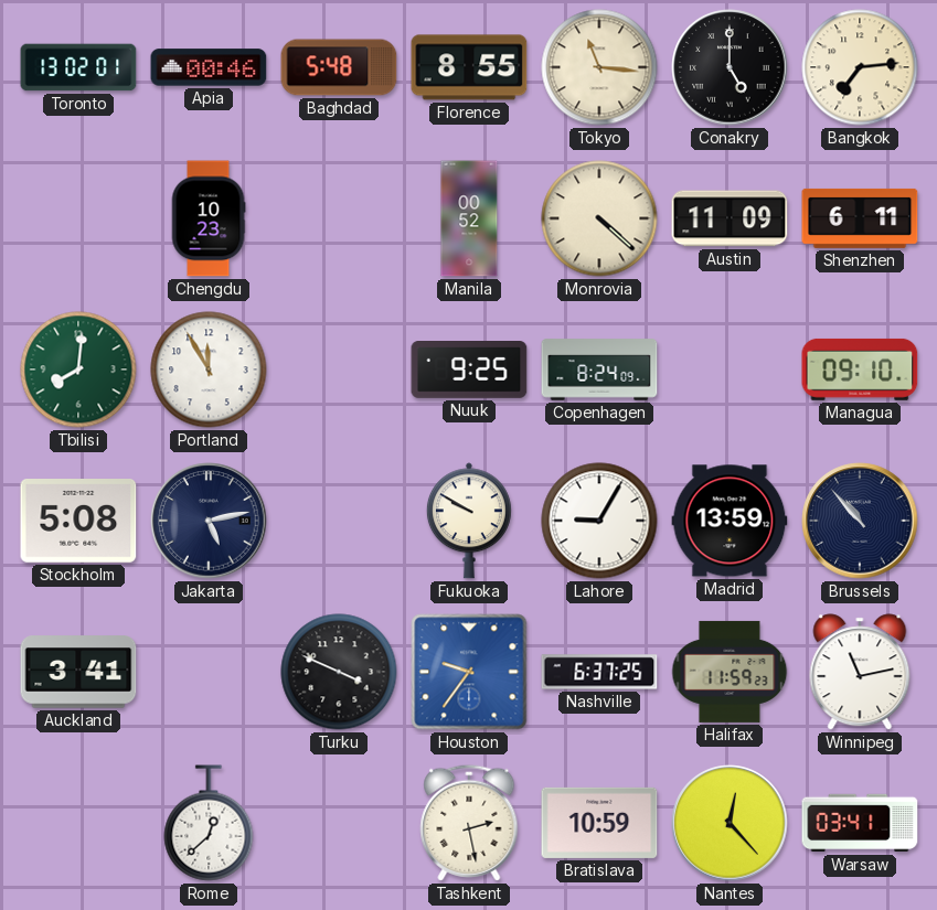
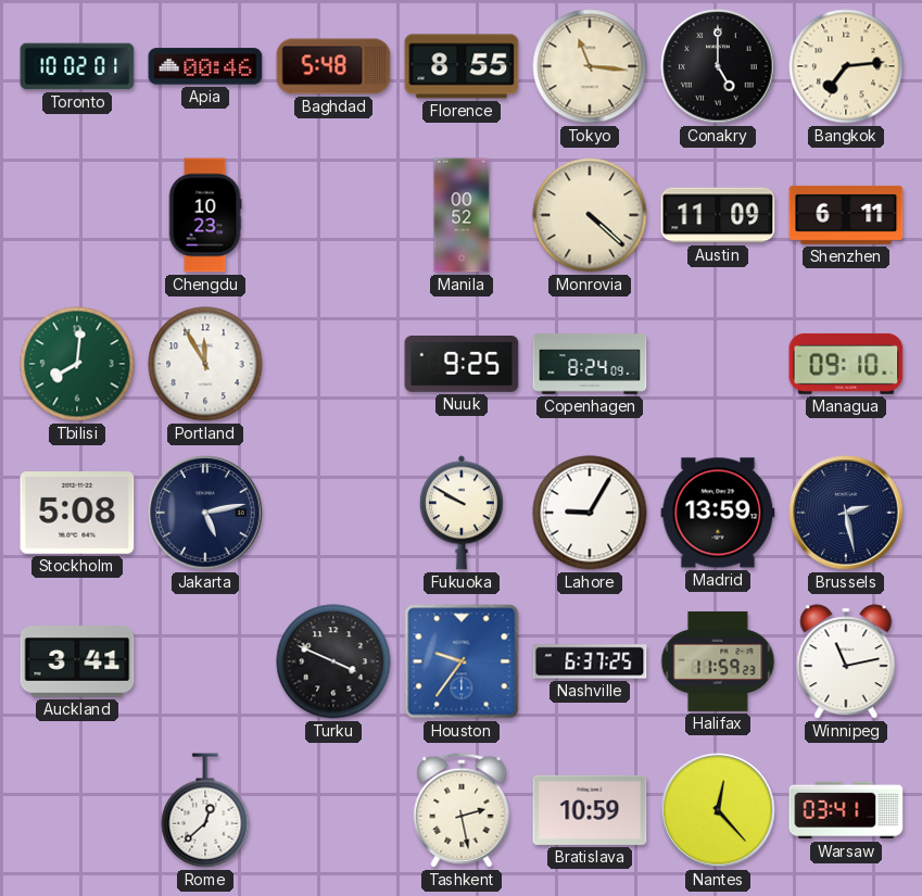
Toronto: 13:02 -> 10:02
Brussels: 10:53 -> 2:28
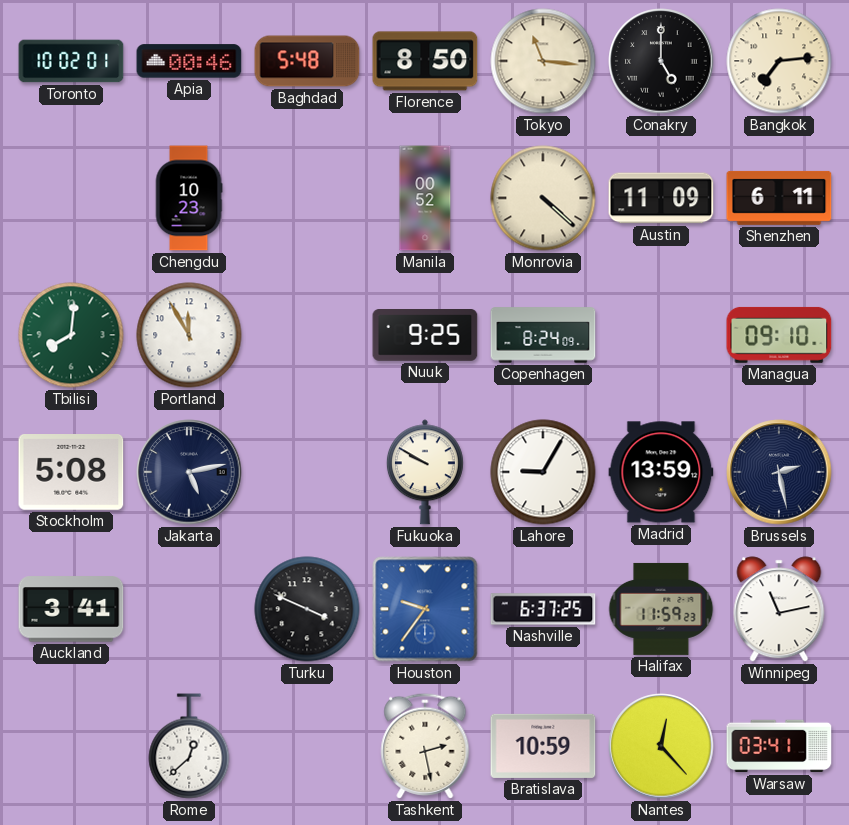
Florence: 8:55 -> 8:50
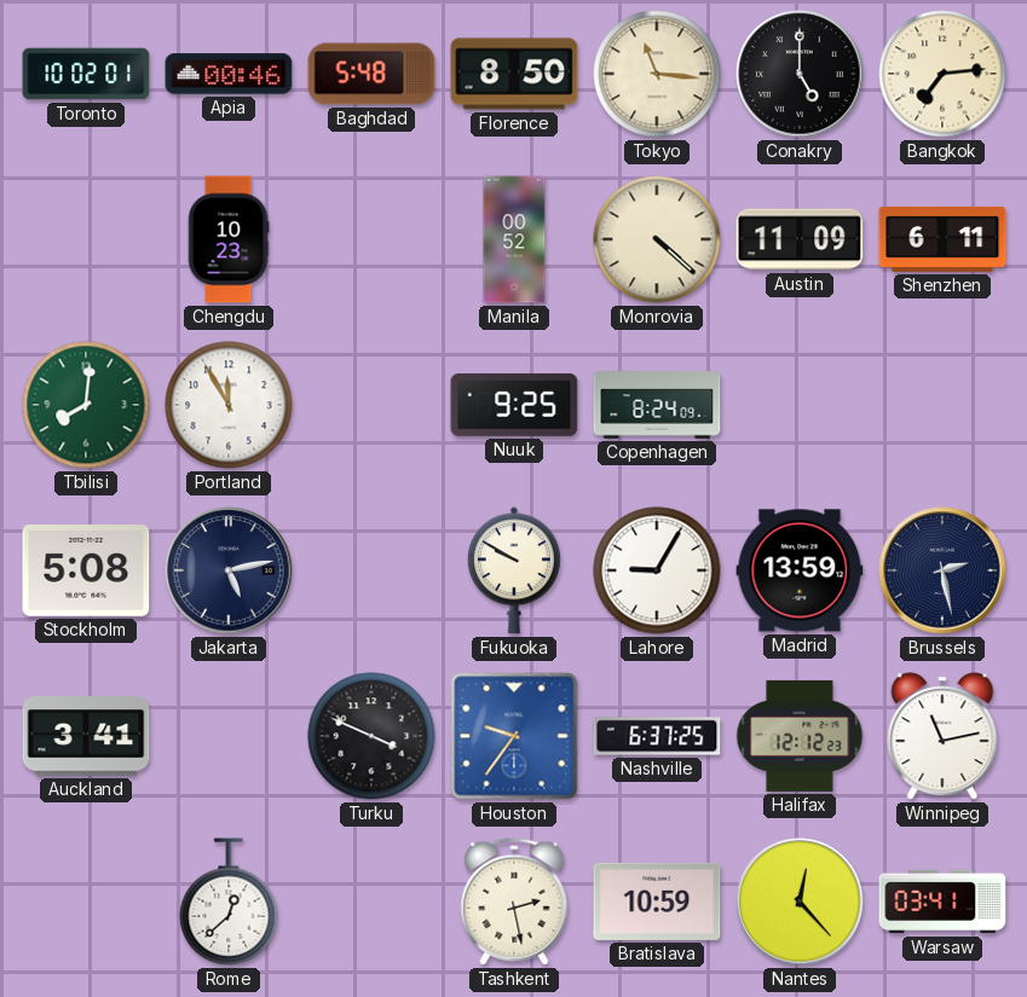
Managua: 09:10 -> none
Halifax: 11:59 -> 12:12
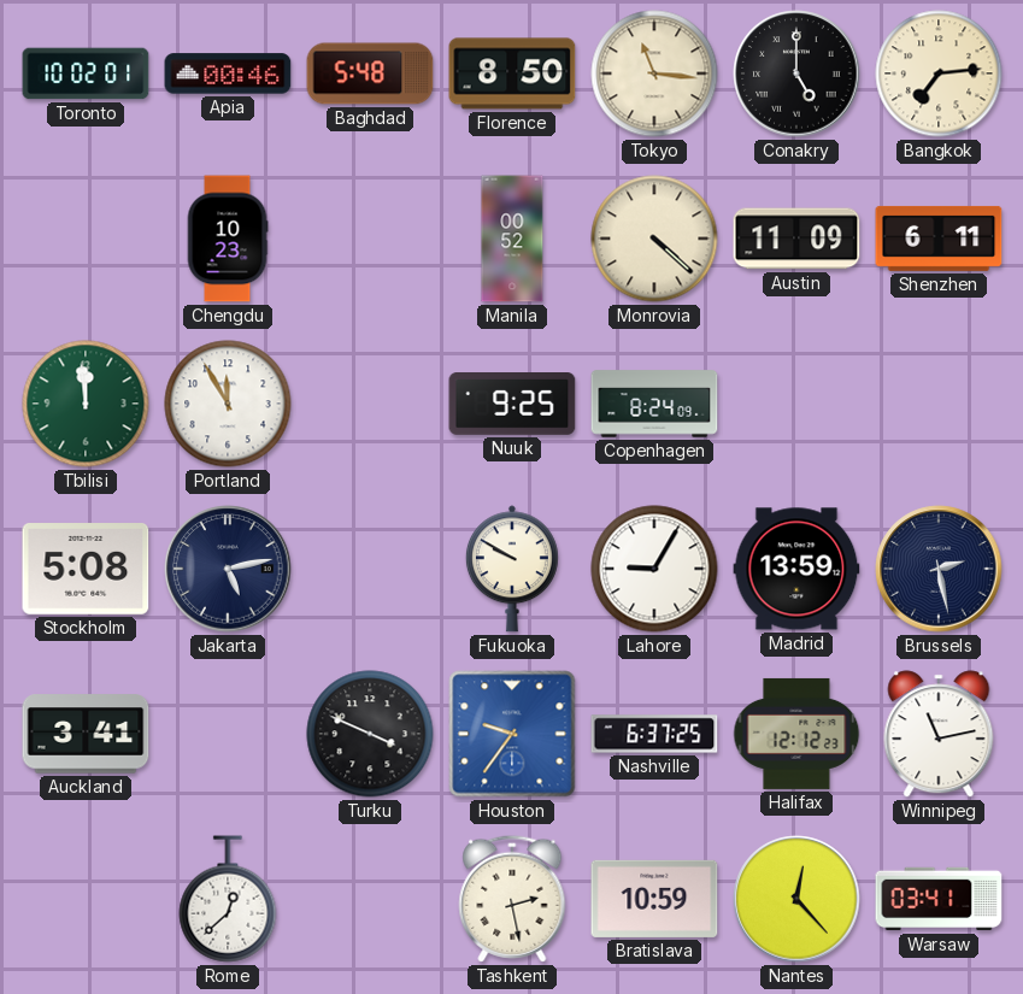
Tbilisi: 8:01 -> 11:59
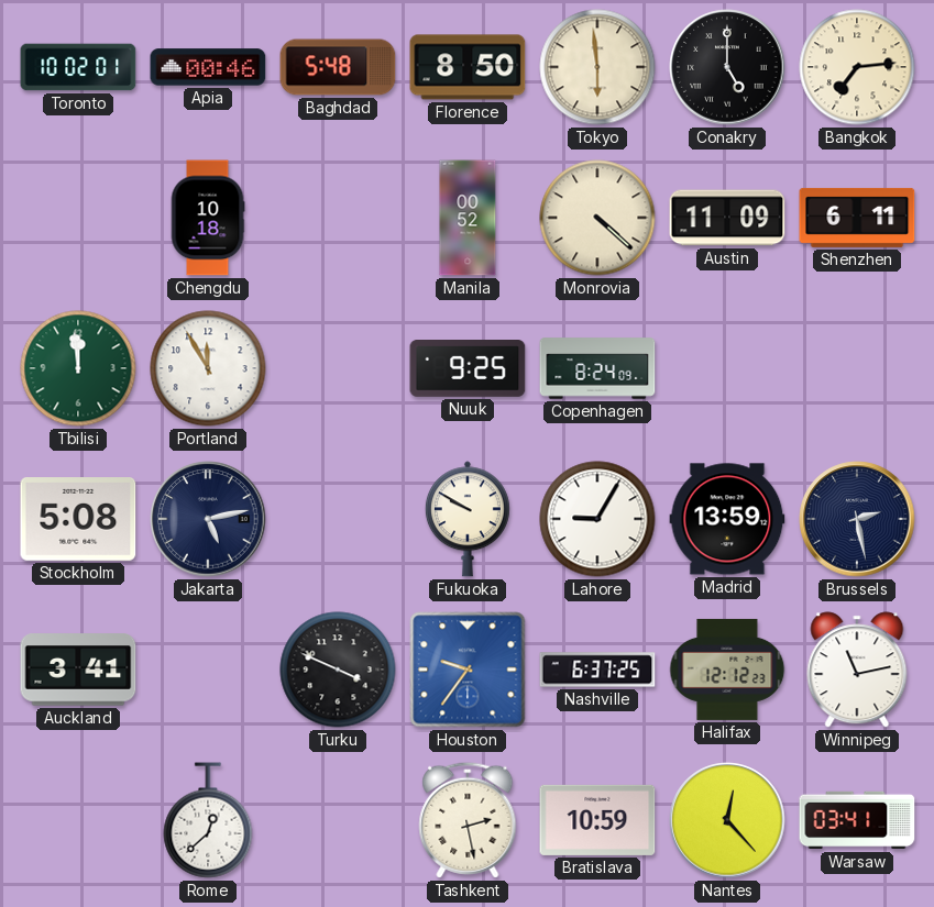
Tokyo: 11:16 -> 5:59
Chengdu: 10:23 -> 10:18
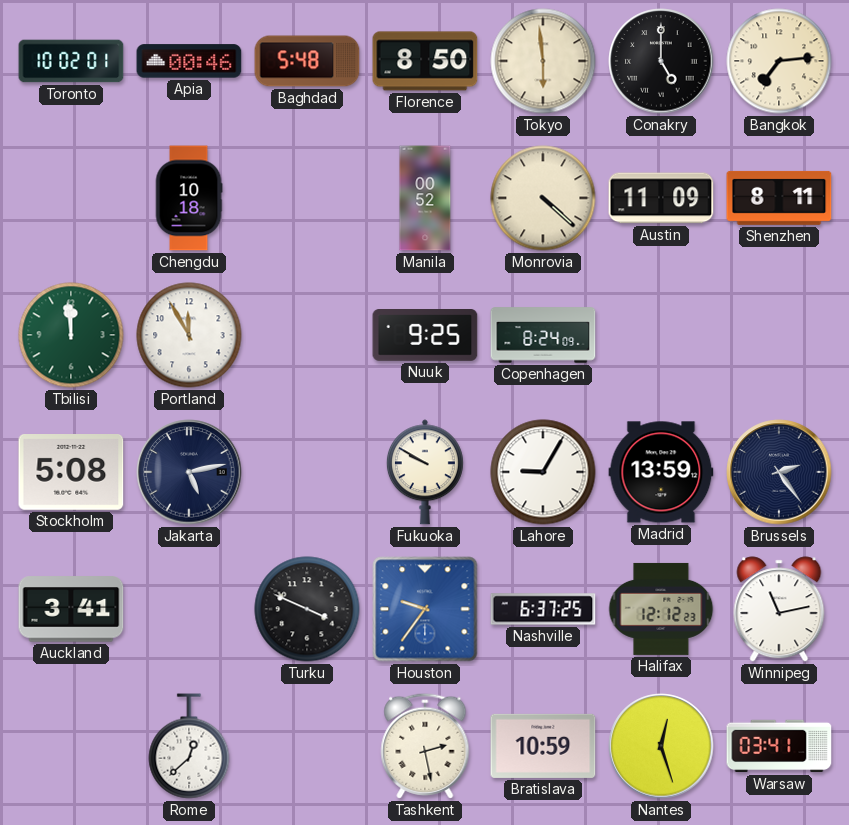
Shenzhen: 6:11 -> 8:11
Brussels: 2:28 -> 2:24
Nantes: 12:23 -> 12:27
